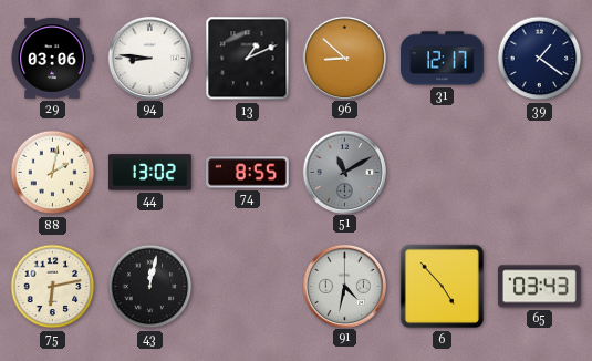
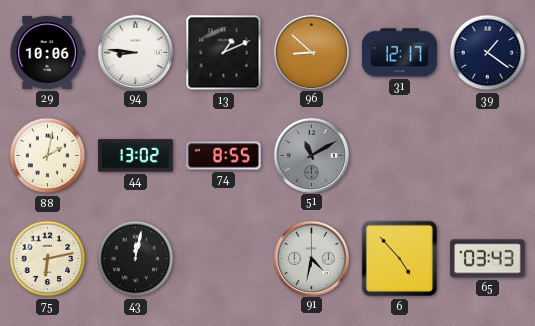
29: 03:06 -> 10:06
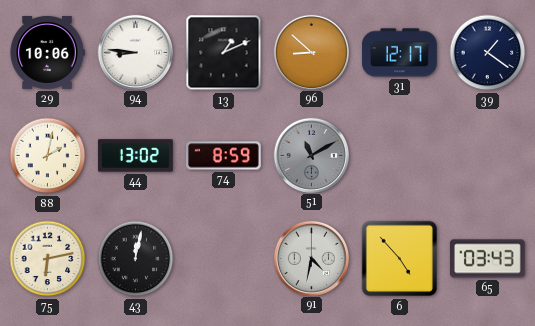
74: 8:55 -> 8:59
